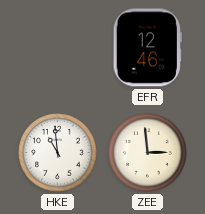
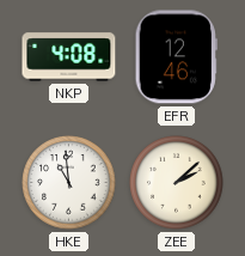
NKP: none -> 4:08
ZEE: 2:59 -> 2:08
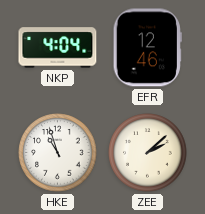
NKP: 4:08 -> 4:04
HKE: 10:59 -> 10:57
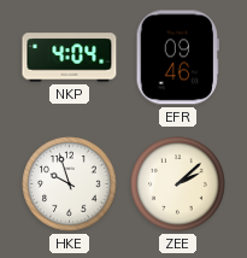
EFR: 12:46 -> 09:46
HKE: 10:57 -> 9:57
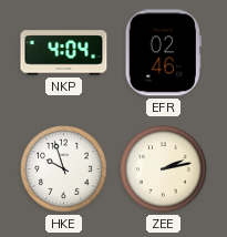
EFR: 09:46 -> 02:46
ZEE: 2:08 -> 2:13
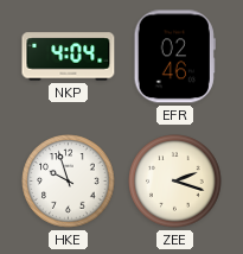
ZEE: 2:13 -> 2:18
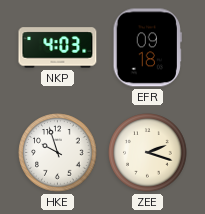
NKP: 4:04 -> 4:03
EFR: 02:46 -> 09:18
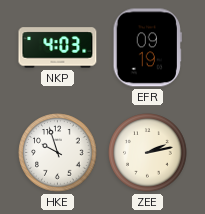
EFR: 09:18 -> 09:19
ZEE: 2:18 -> 2:13
